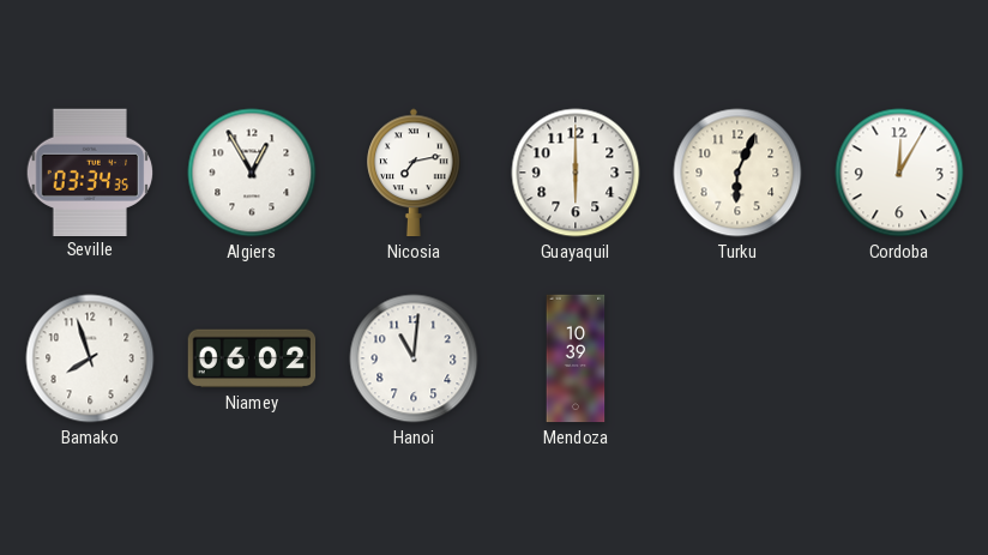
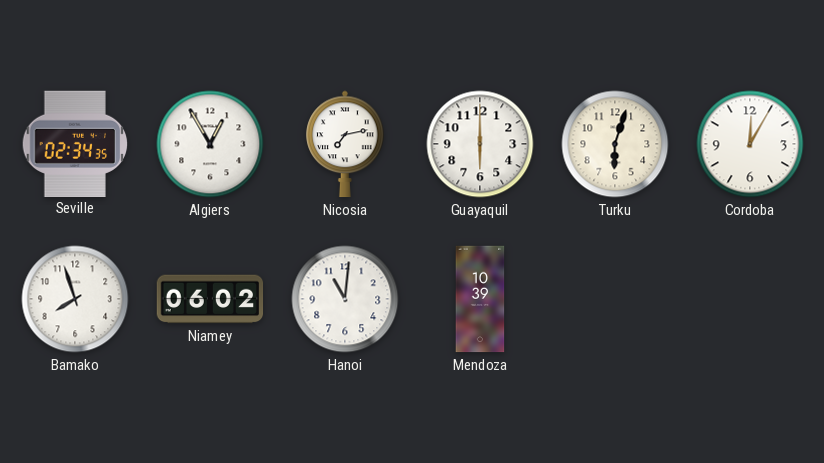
Seville: 03:34 -> 02:34
Turku: 6:04 -> 6:03
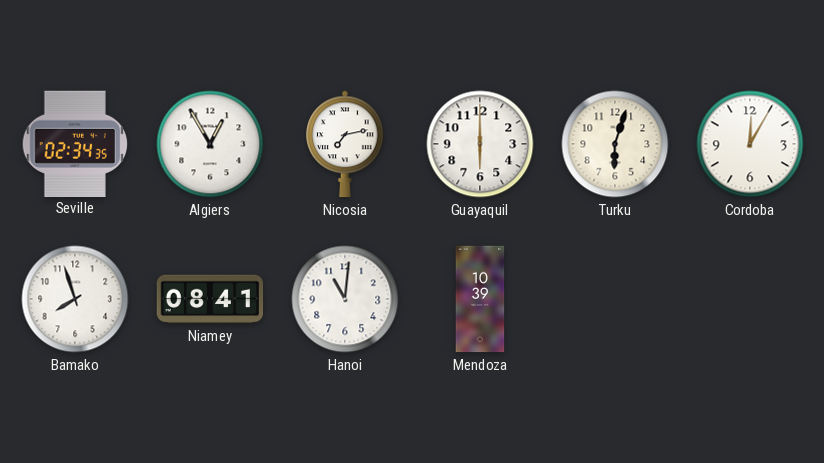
Niamey: 06:02 -> 08:41
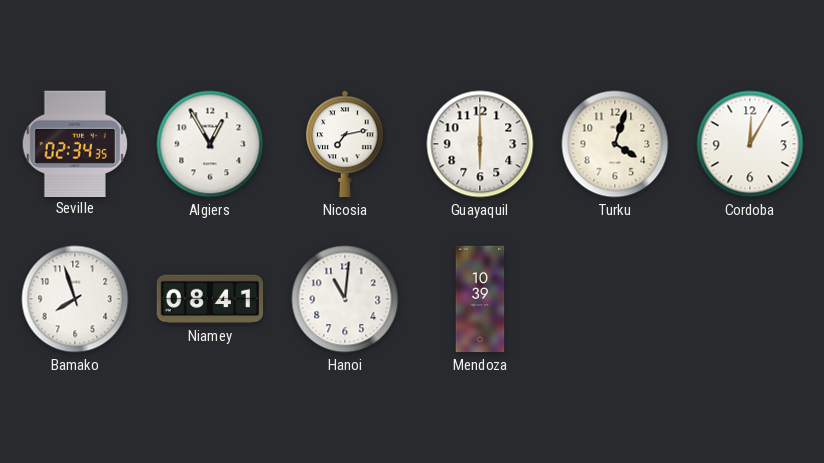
Turku: 6:03 -> 4:03
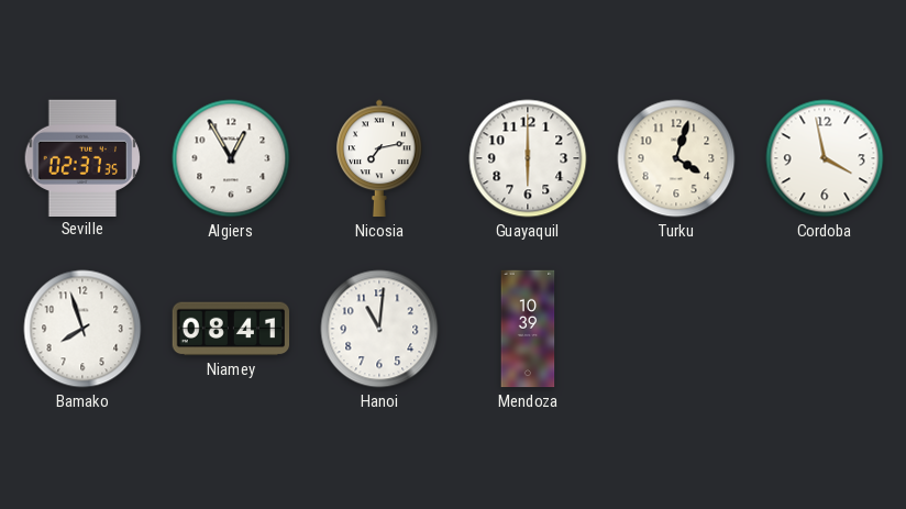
Seville: 02:34 -> 02:37
Cordoba: 12:05 -> 3:58
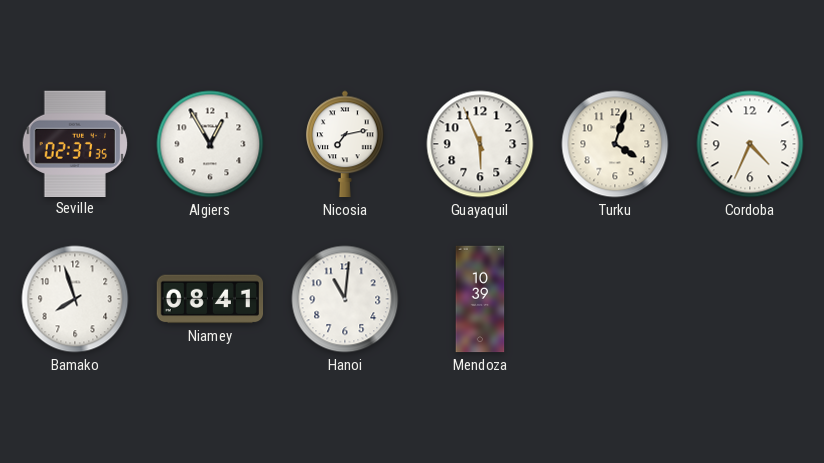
Guayaquil: 6:00 -> 5:56
Cordoba: 3:58 -> 4:34
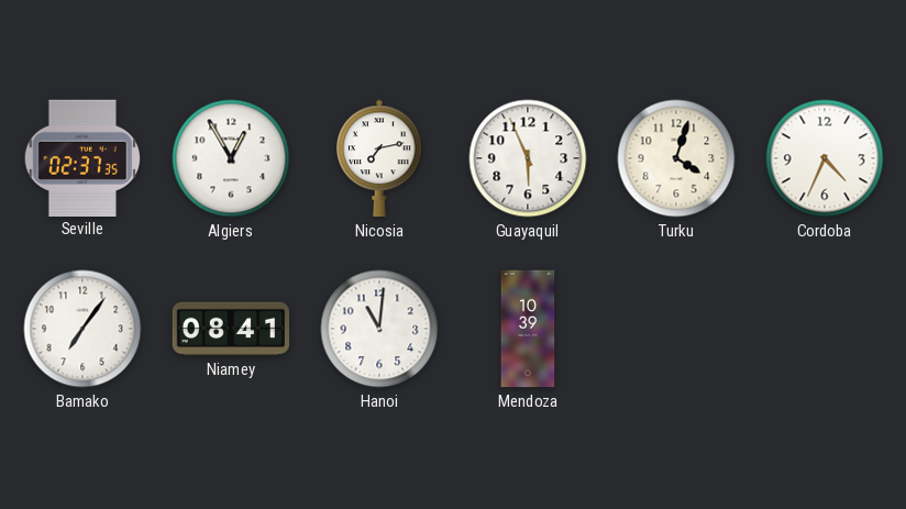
Bamako: 7:57 -> 7:06
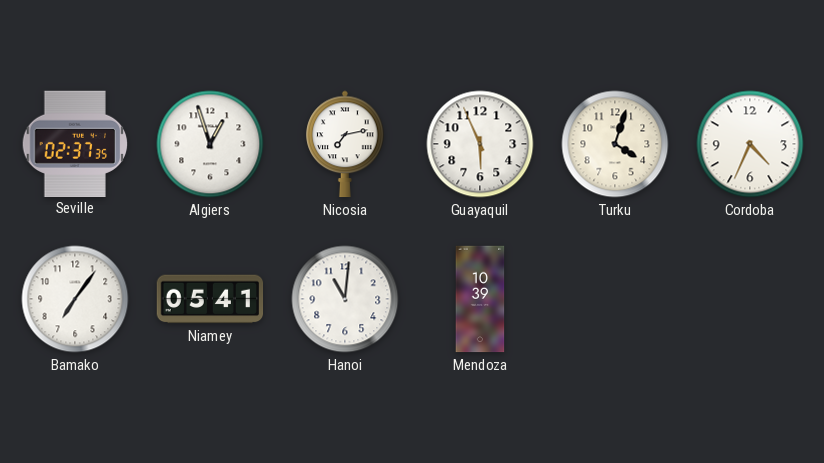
Algiers: 12:55 -> 12:57
Niamey: 08:41 -> 05:41
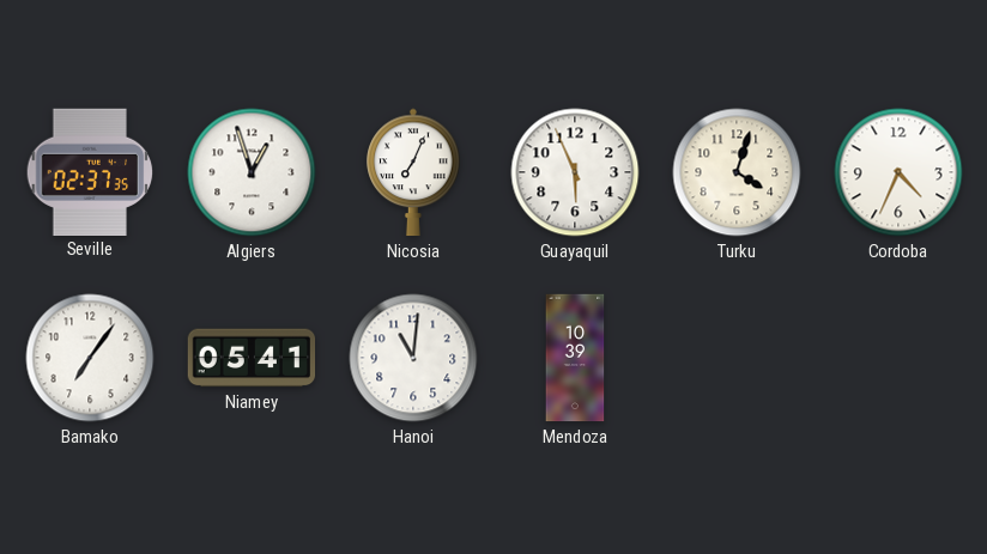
Nicosia: 7:13 -> 7:04
